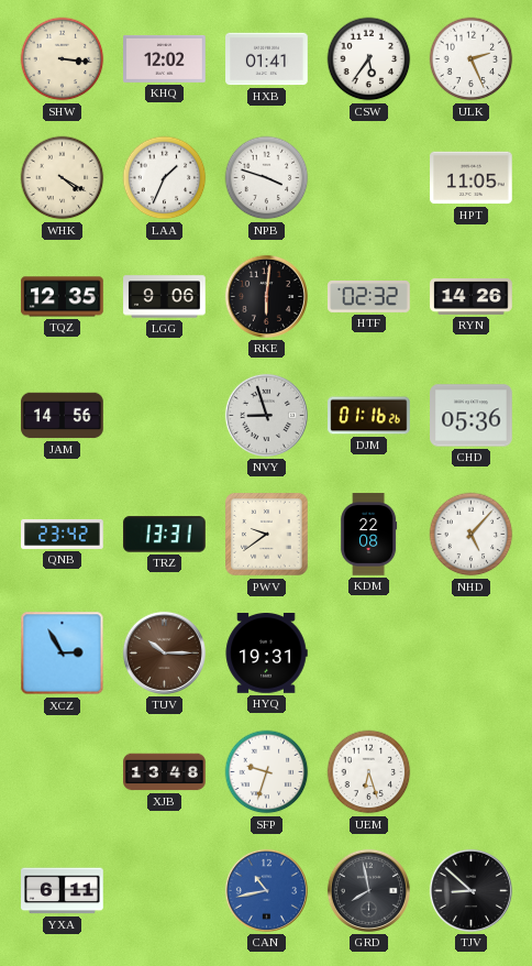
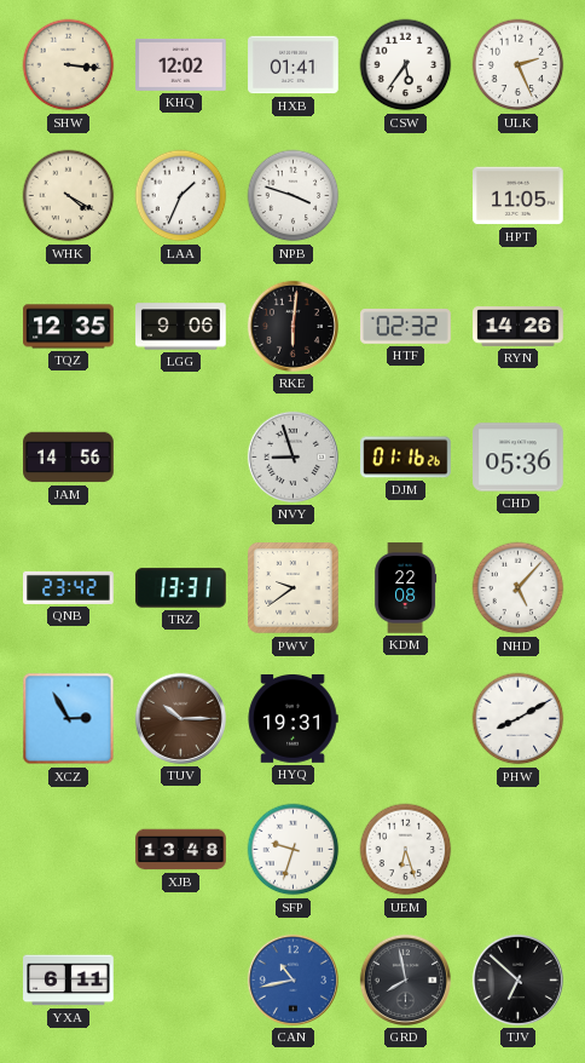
PHW: none -> 8:10
TJV: 8:52 -> 6:52
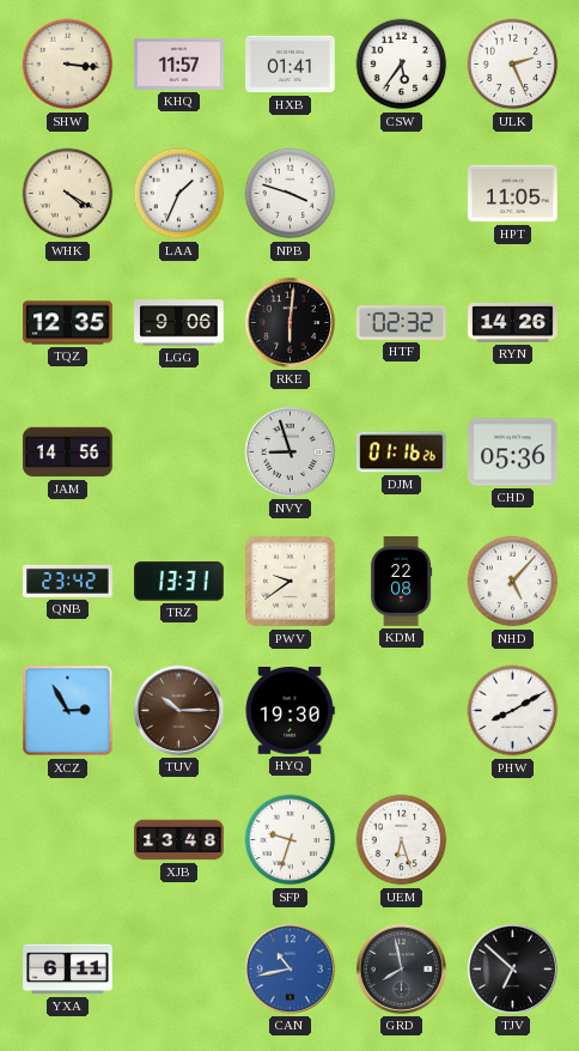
KHQ: 12:02 -> 11:57
HYQ: 19:31 -> 19:30
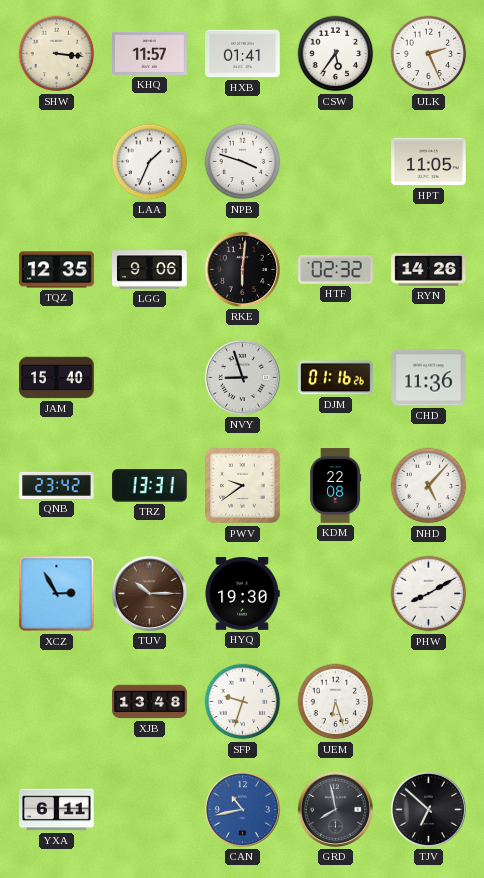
WHK: 4:20 -> none
JAM: 14:56 -> 15:40
CHD: 05:36 -> 11:36
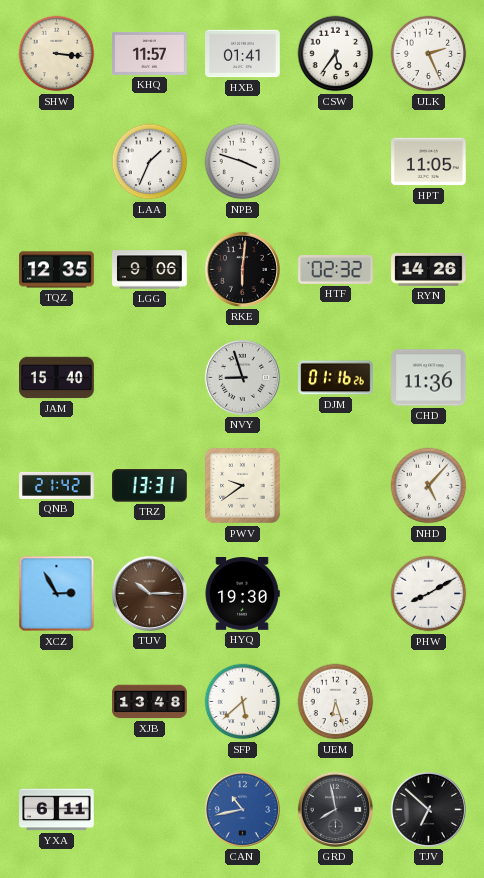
QNB: 23:42 -> 21:42
KDM: 22:08 -> none
SFP: 9:33 -> 5:38
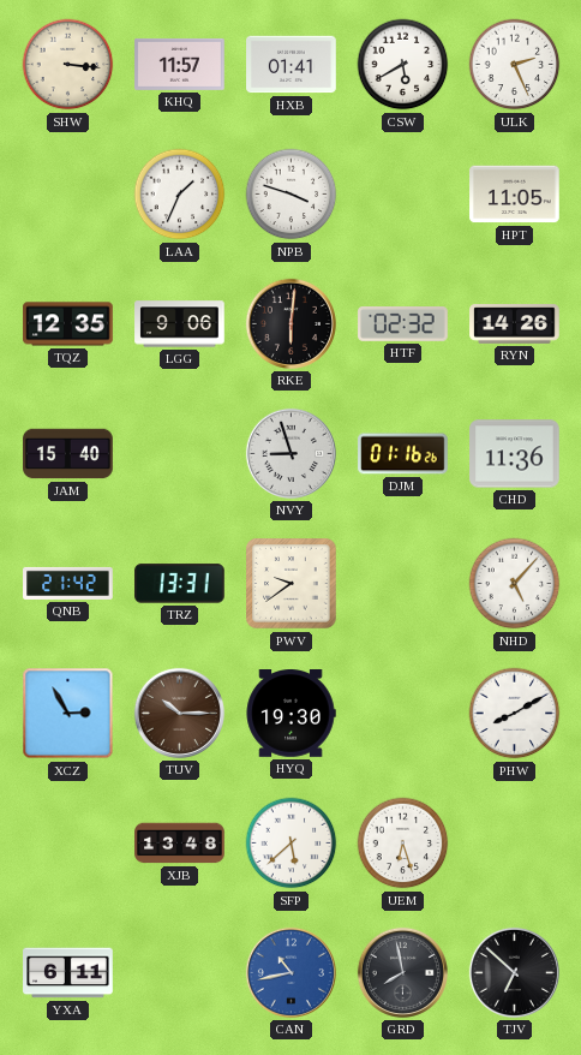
CSW: 5:36 -> 5:40
